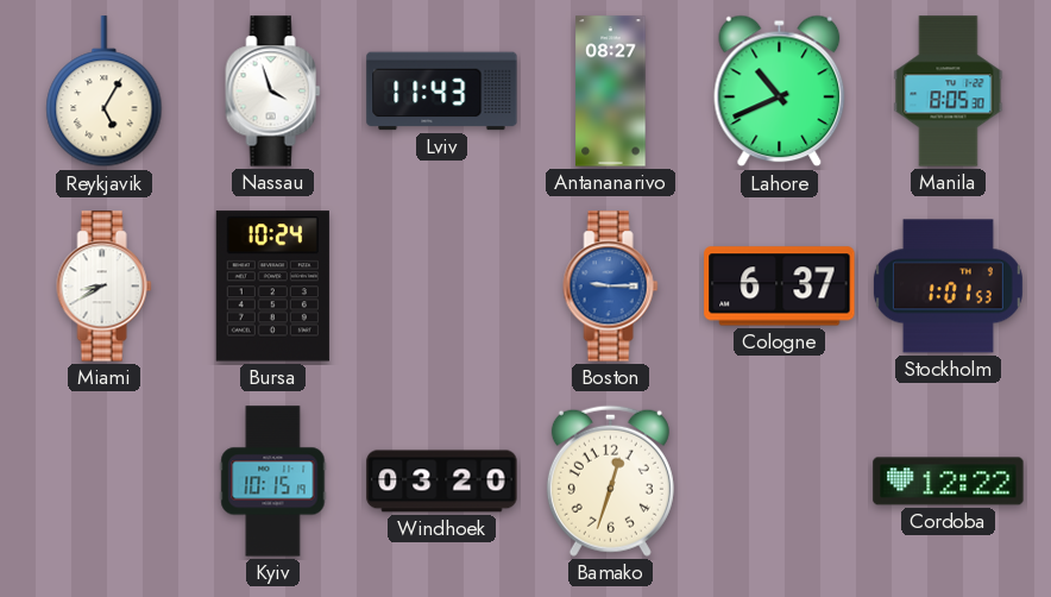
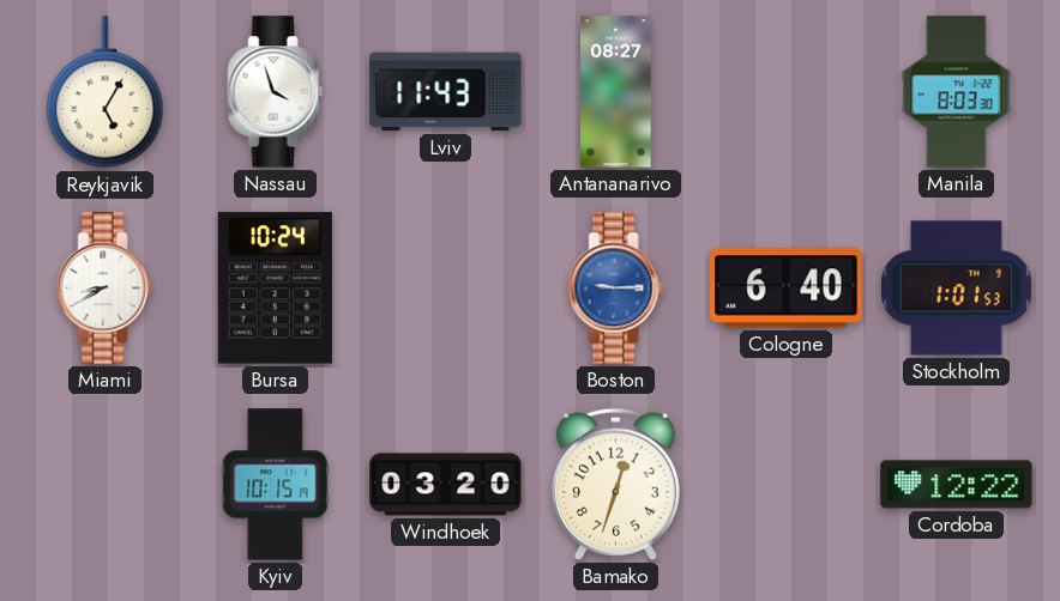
Lahore: 10:41 -> none
Manila: 8:05 -> 8:03
Cologne: 6:37 -> 6:40
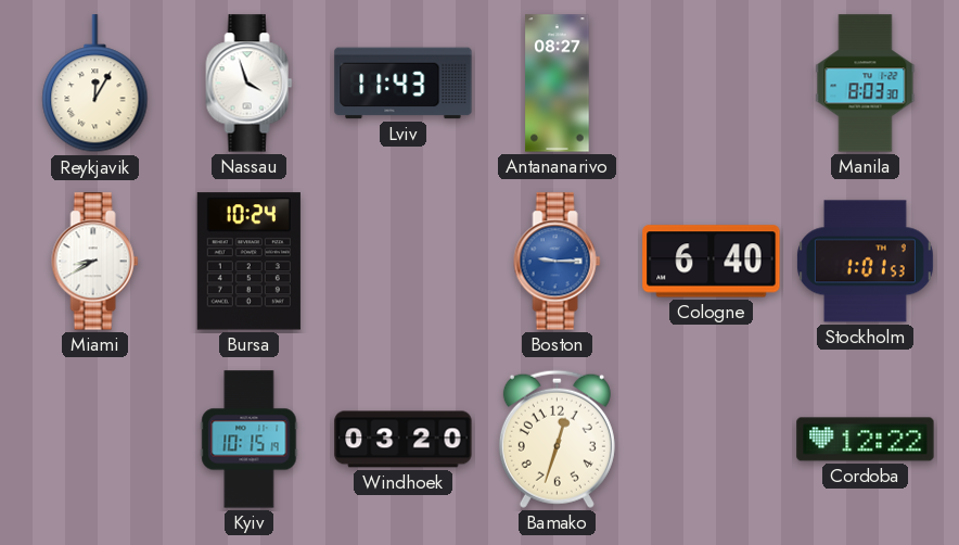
Reykjavik: 5:05 -> 12:05
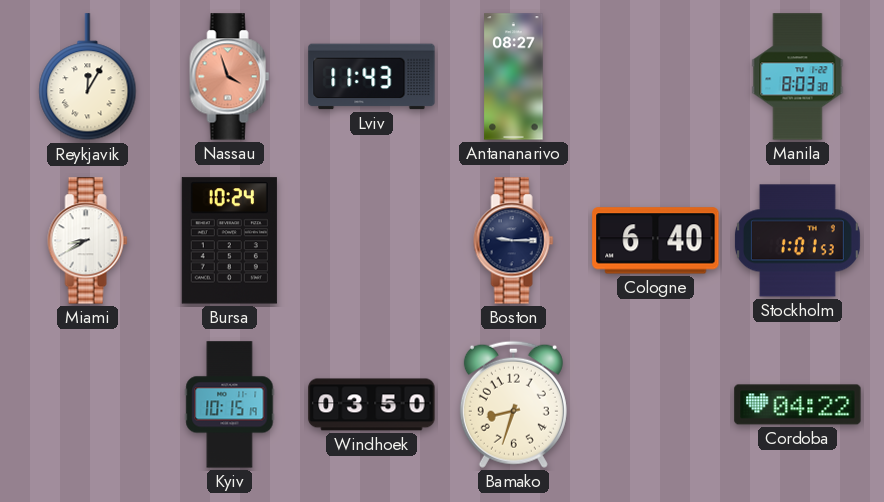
Nassau dial: white -> salmon
Boston dial: blue -> navy
Windhoek: 03:20 -> 03:50
Bamako: 12:33 -> 8:33
Cordoba: 12:22 -> 04:22
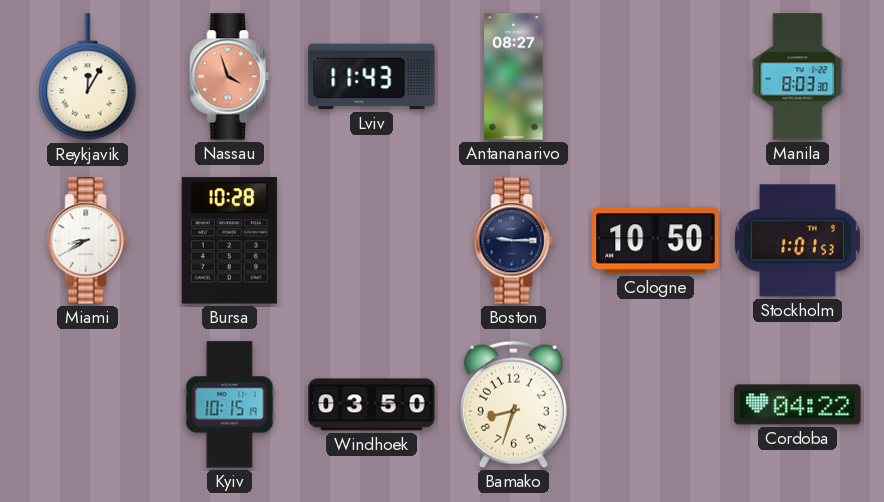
Bursa: 10:24 -> 10:28
Cologne: 6:40 -> 10:50
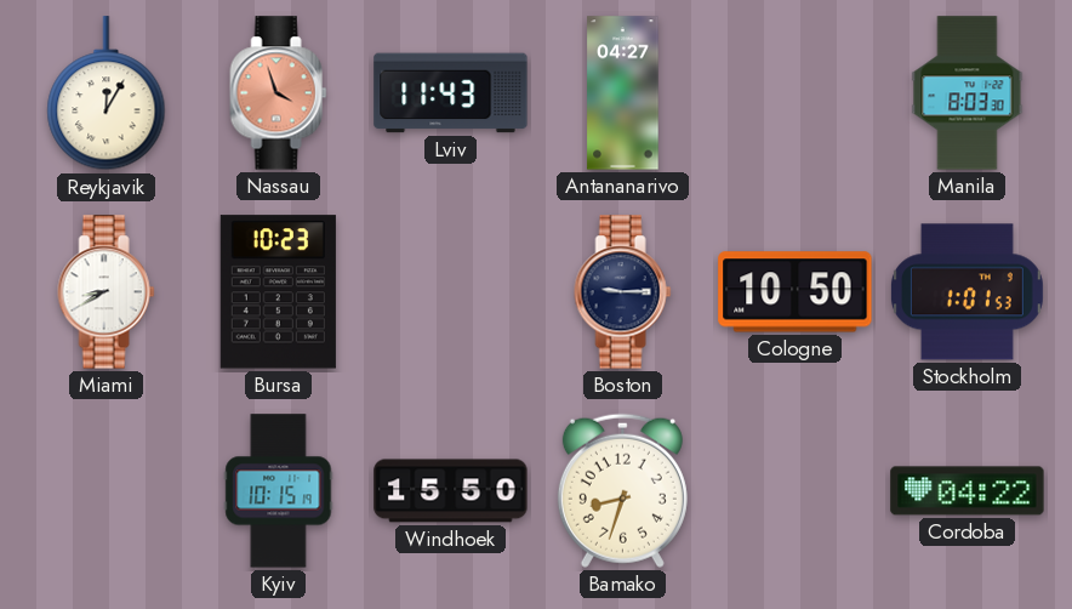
Antananarivo: 08:27 -> 04:27
Bursa: 10:28 -> 10:23
Windhoek: 03:50 -> 15:50
